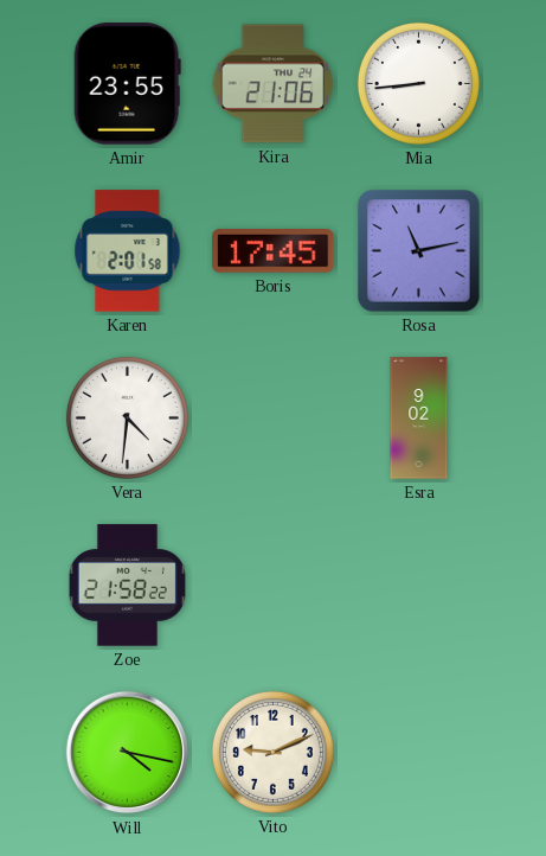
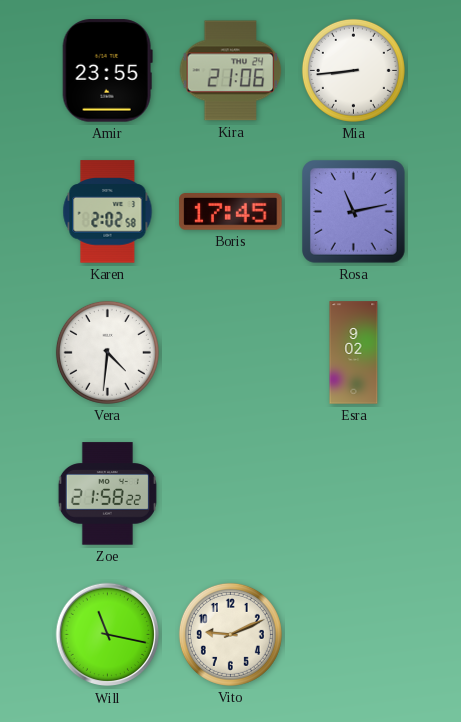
Karen: 2:01 -> 2:02
Will: 4:17 -> 11:17
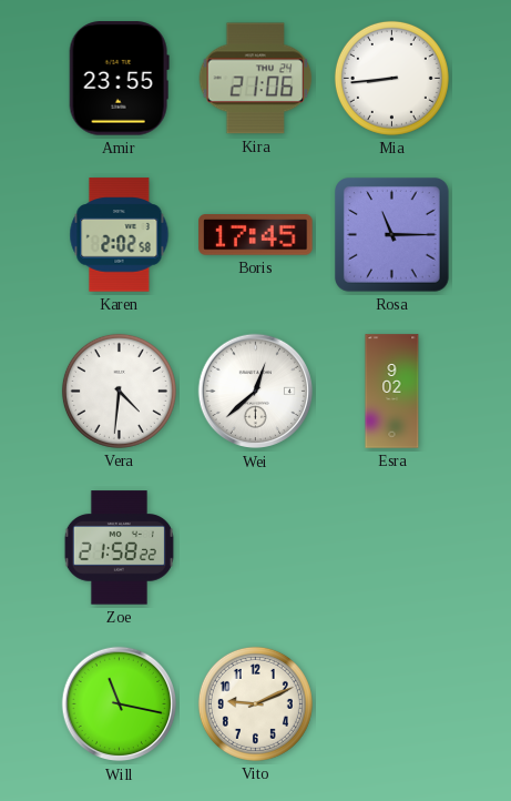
Rosa: 11:13 -> 11:15
Wei: none -> 12:38
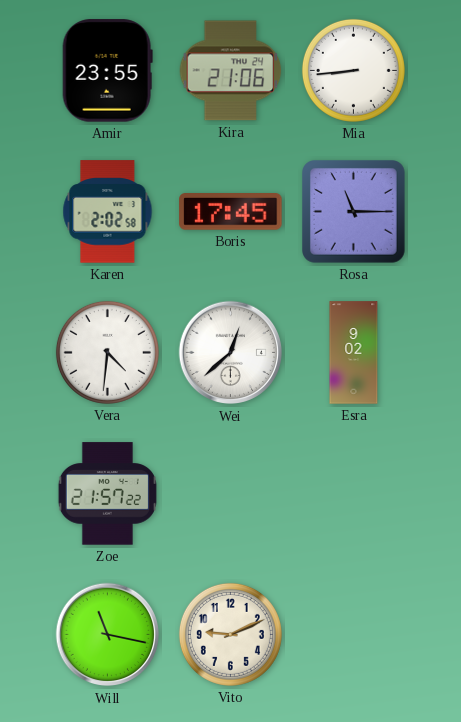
Zoe: 21:58 -> 21:57
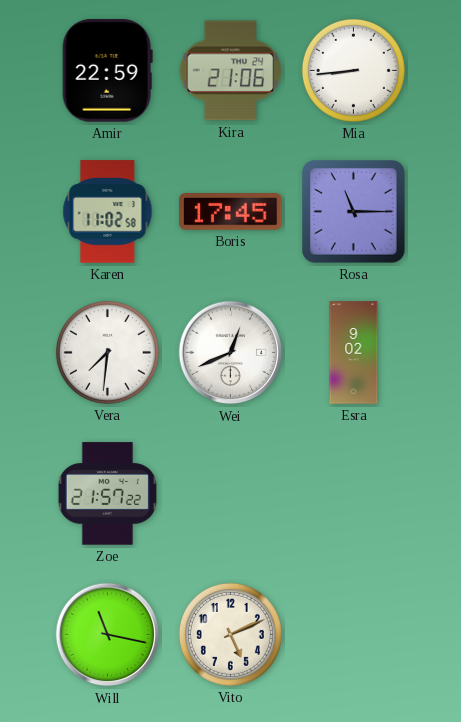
Amir: 23:55 -> 22:59
Karen: 2:02 -> 11:02
Vera: 4:31 -> 7:31
Wei: 12:38 -> 12:41
Vito: 9:11 -> 5:11
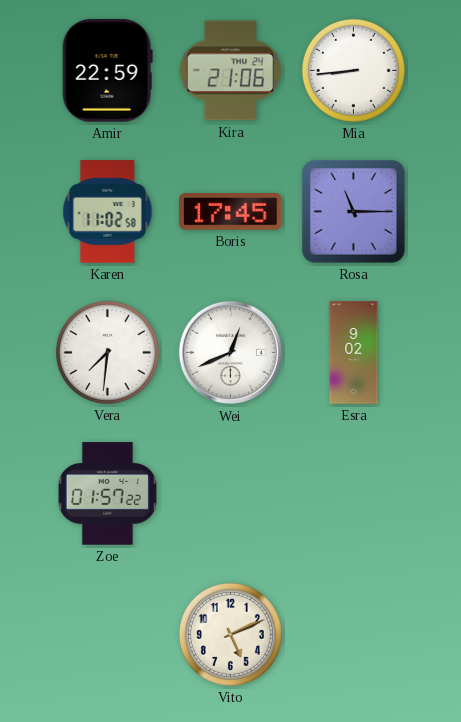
Zoe: 21:57 -> 01:57
Will: 11:17 -> none
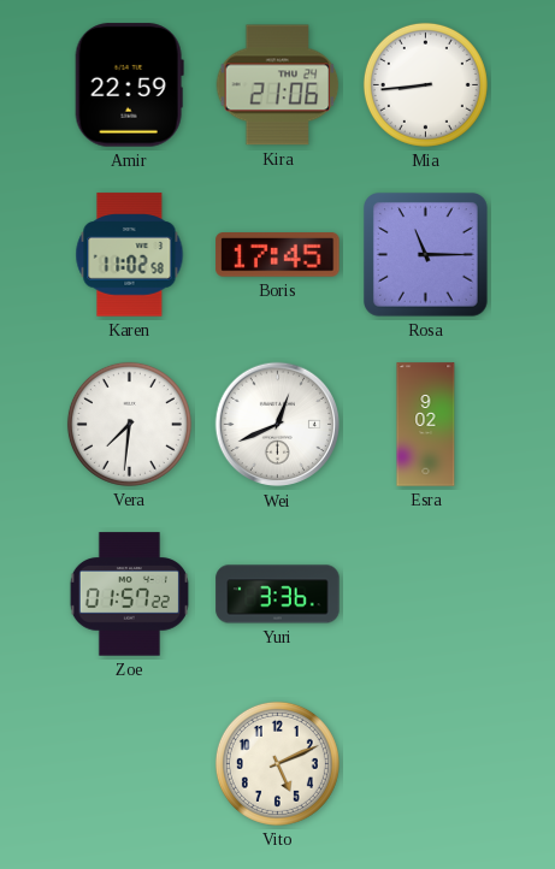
Yuri: none -> 3:36
